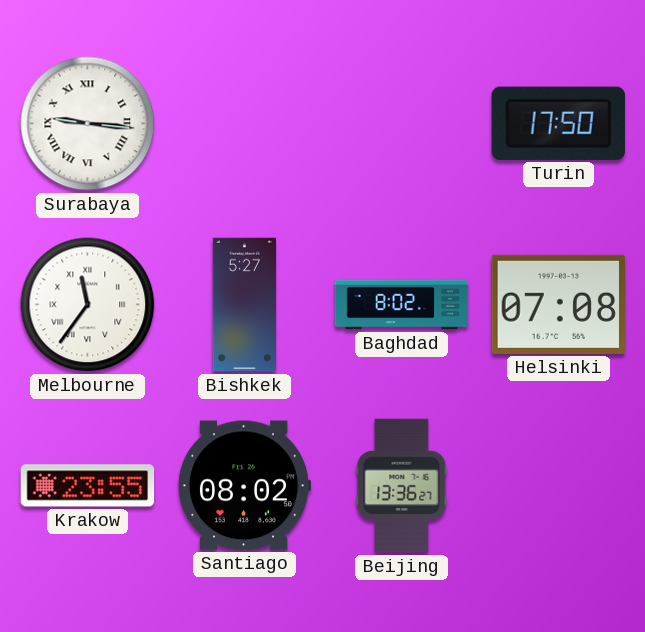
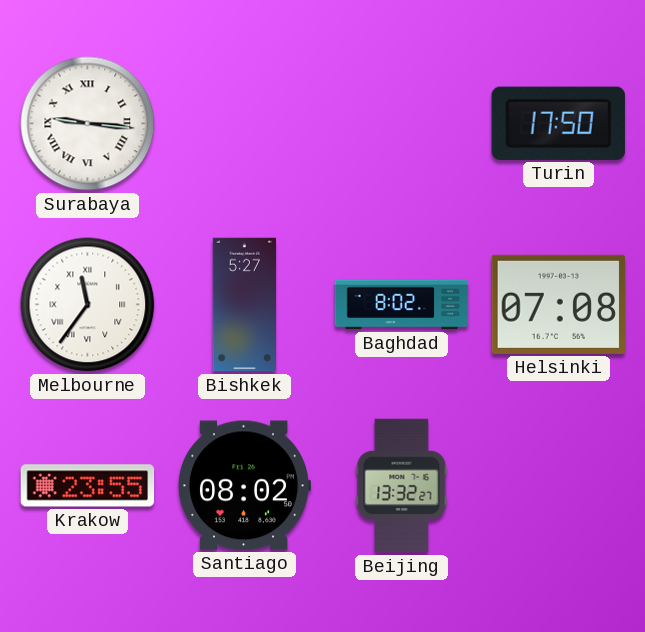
Beijing: 13:36 -> 13:32
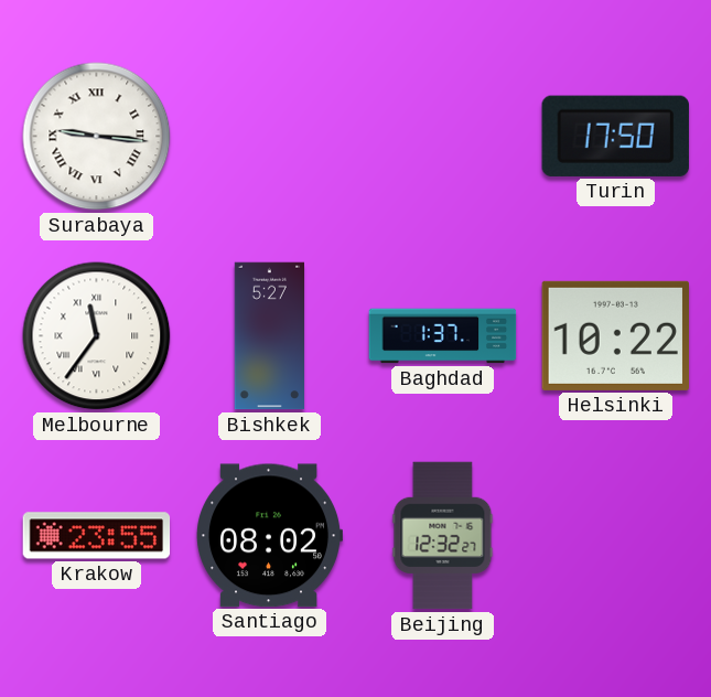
Baghdad: 8:02 -> 1:37
Helsinki: 07:08 -> 10:22
Beijing: 13:32 -> 12:32
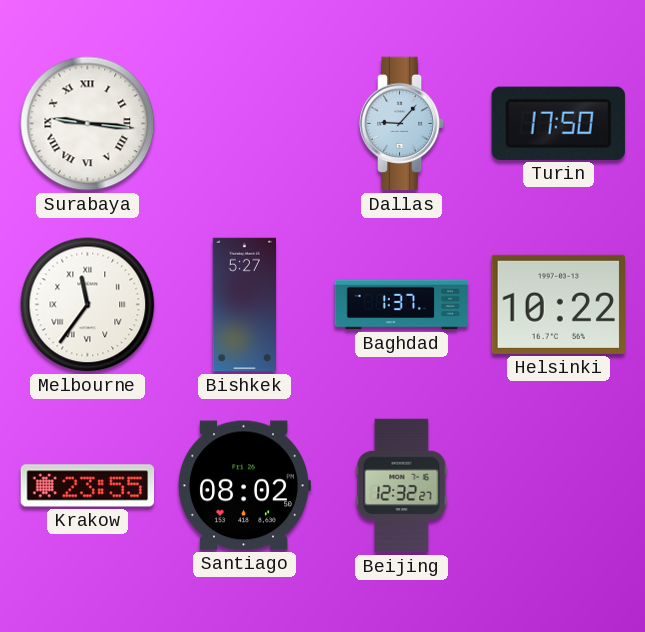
Dallas: none -> 9:07
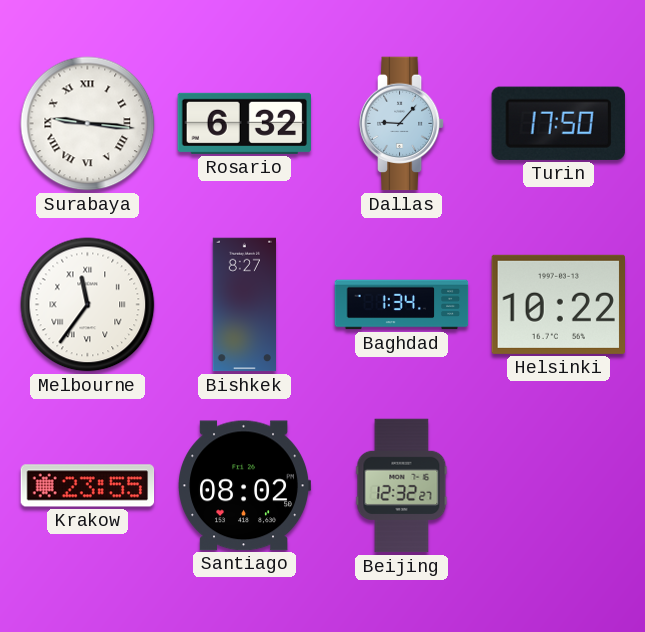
Rosario: none -> 6:32
Bishkek: 5:27 -> 8:27
Baghdad: 1:37 -> 1:34
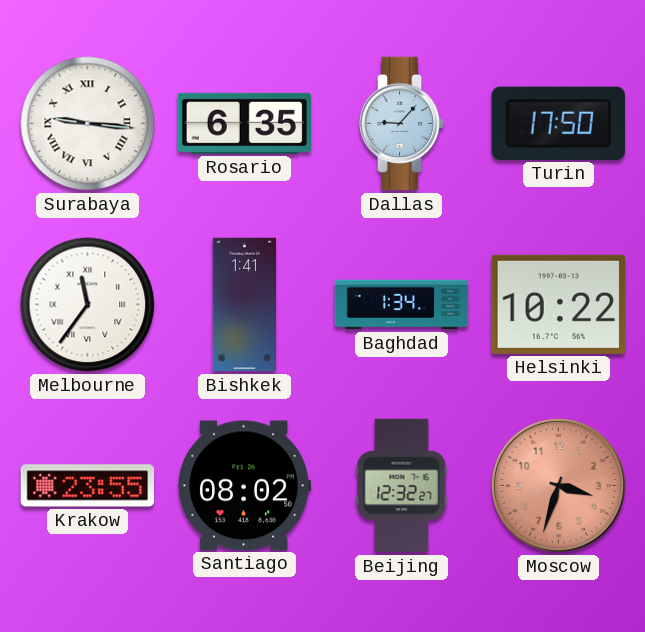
Rosario: 6:32 -> 6:35
Bishkek: 8:27 -> 1:41
Moscow: none -> 3:33
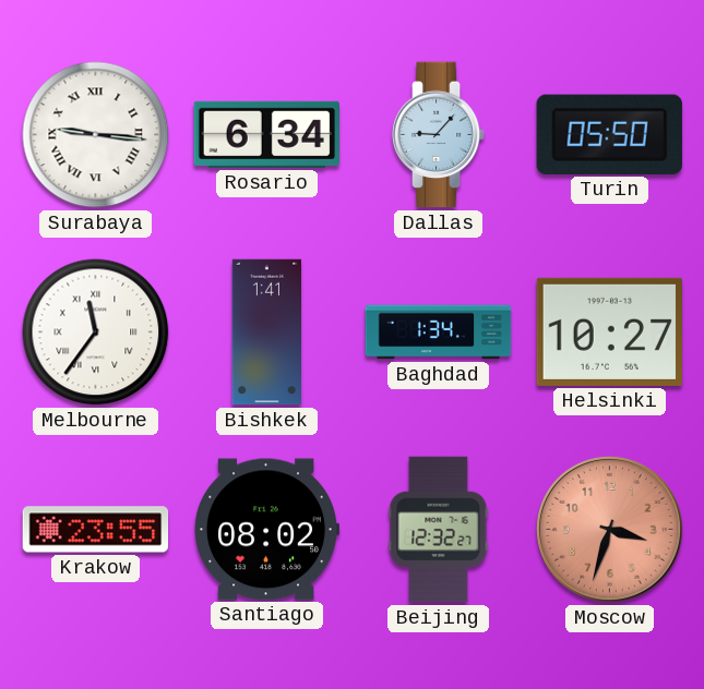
Rosario: 6:35 -> 6:34
Turin: 17:50 -> 05:50
Helsinki: 10:22 -> 10:27
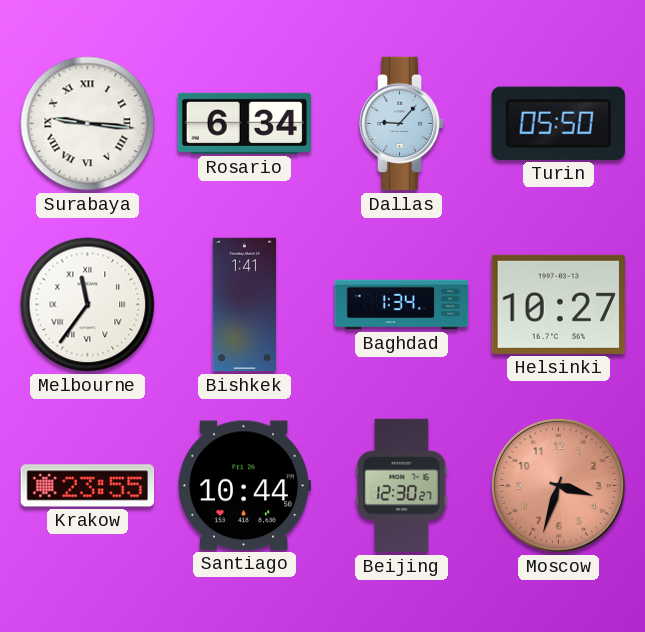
Santiago: 08:02 -> 10:44
Beijing: 12:32 -> 12:30
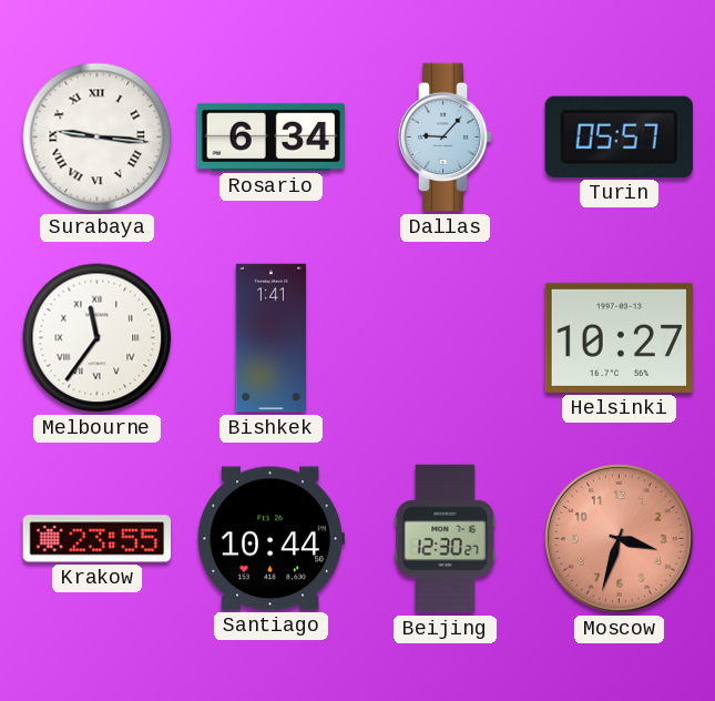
Turin: 05:50 -> 05:57
Baghdad: 1:34 -> none
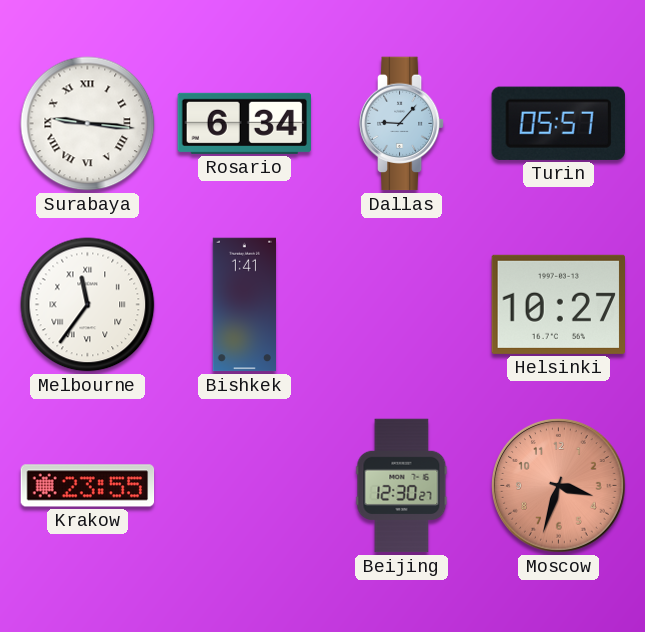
Santiago: 10:44 -> none
